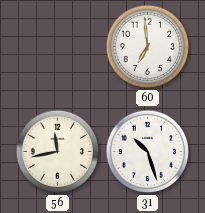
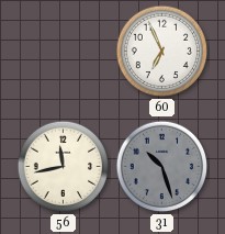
60: 6:59 -> 6:56
31 dial: white -> grey
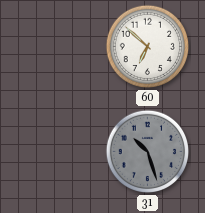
60: 6:56 -> 6:52
56: 11:43 -> none
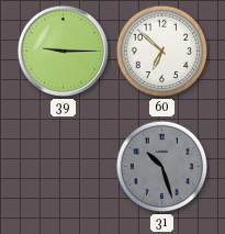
39: none -> 9:15
